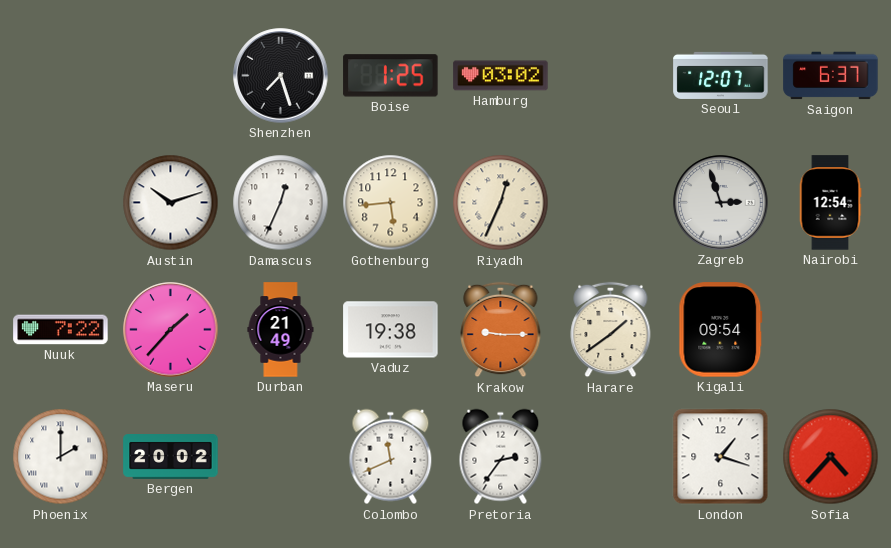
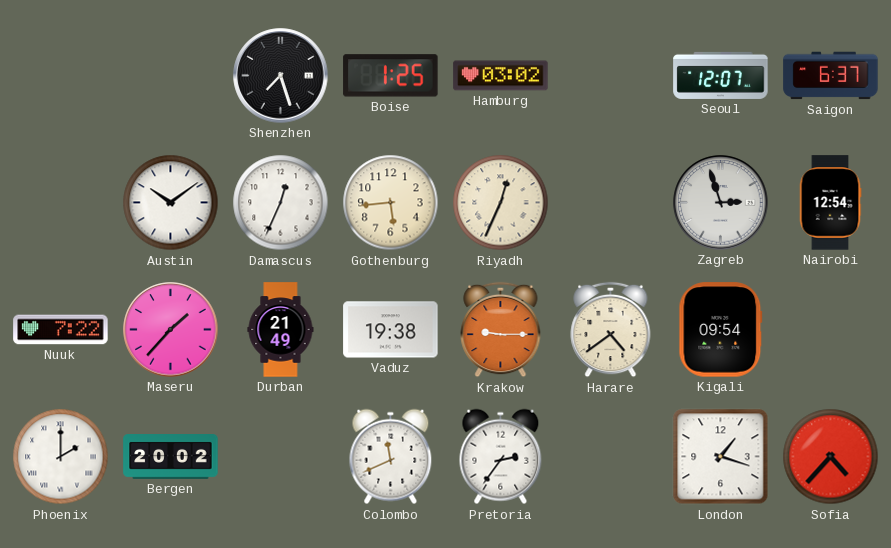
Austin: 10:12 -> 10:09
Harare: 1:39 -> 4:39
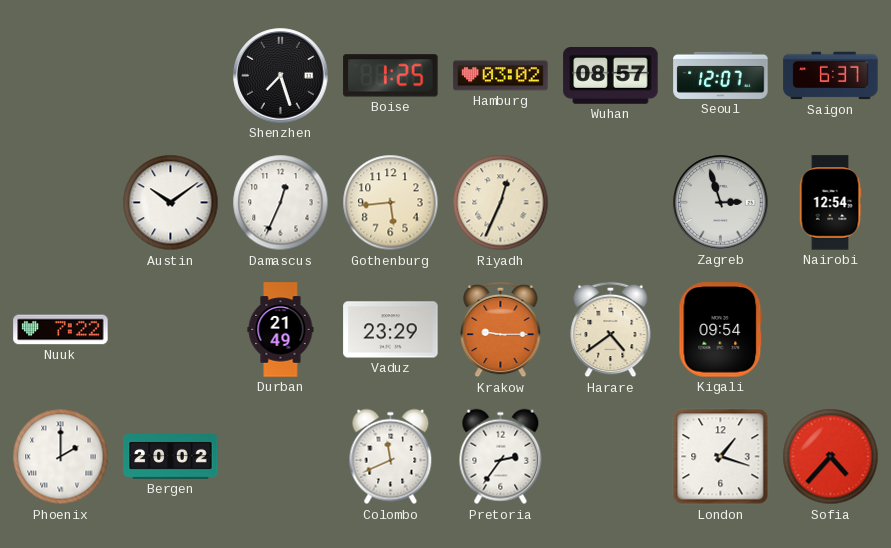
Wuhan: none -> 08:57
Maseru: 1:37 -> none
Vaduz: 19:38 -> 23:29
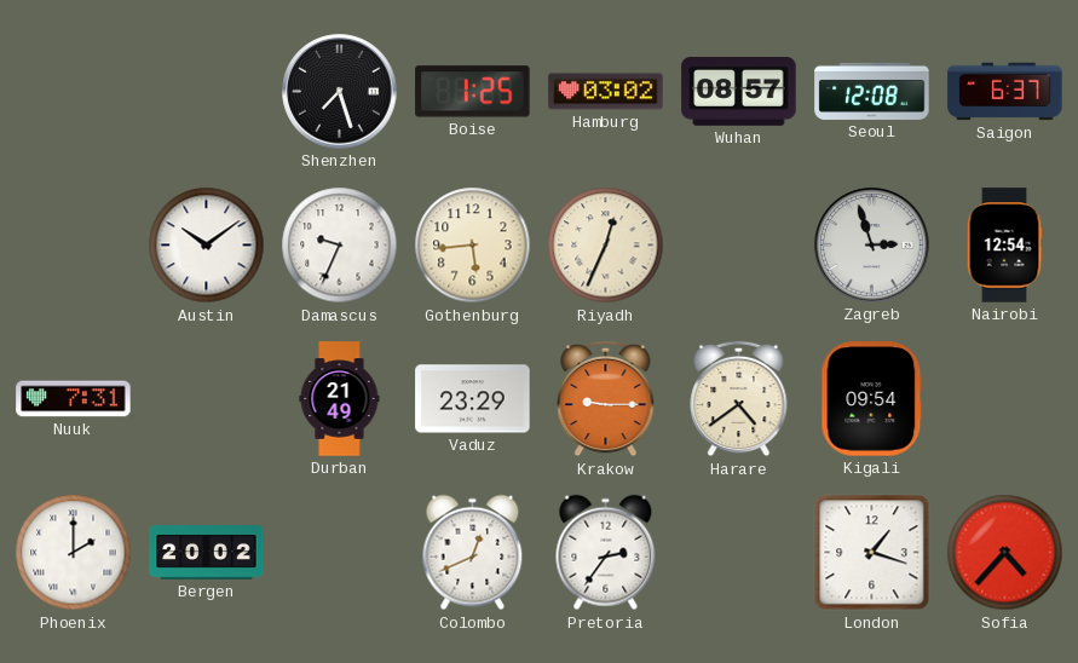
Seoul: 12:07 -> 12:08
Damascus: 12:34 -> 9:34
Nuuk: 7:22 -> 7:31
Colombo: 11:41 -> 12:41
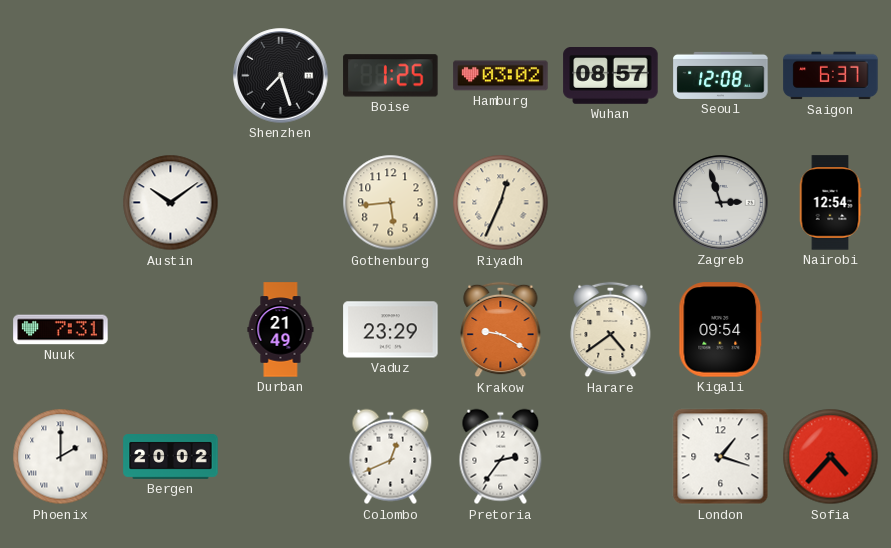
Damascus: 9:34 -> none
Krakow: 9:15 -> 9:20
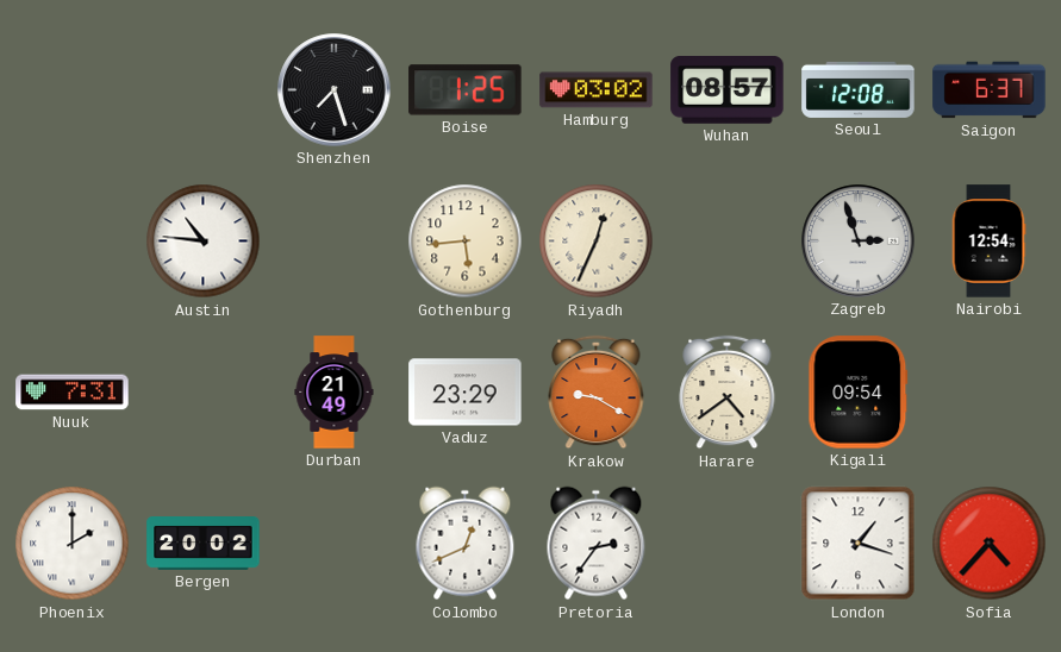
Austin: 10:09 -> 10:46
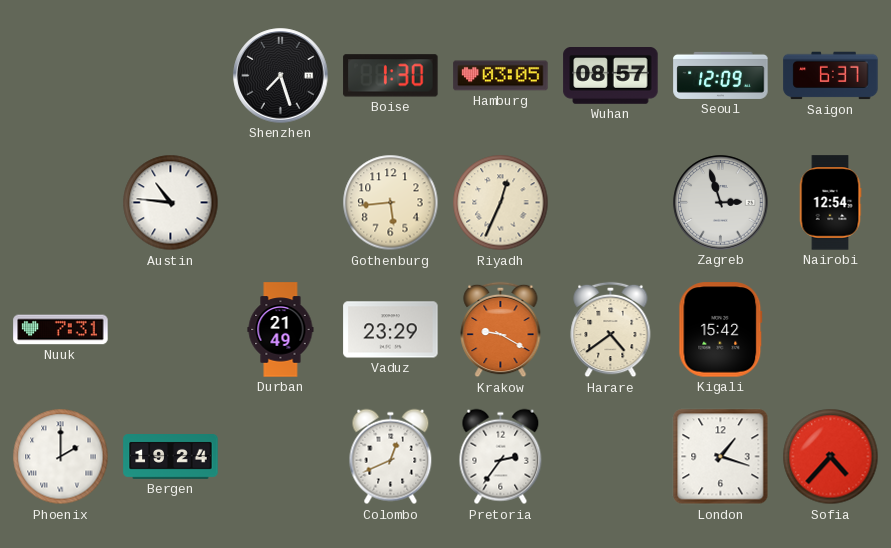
Boise: 1:25 -> 1:30
Hamburg: 03:02 -> 03:05
Seoul: 12:08 -> 12:09
Kigali: 09:54 -> 15:42
Bergen: 20:02 -> 19:24
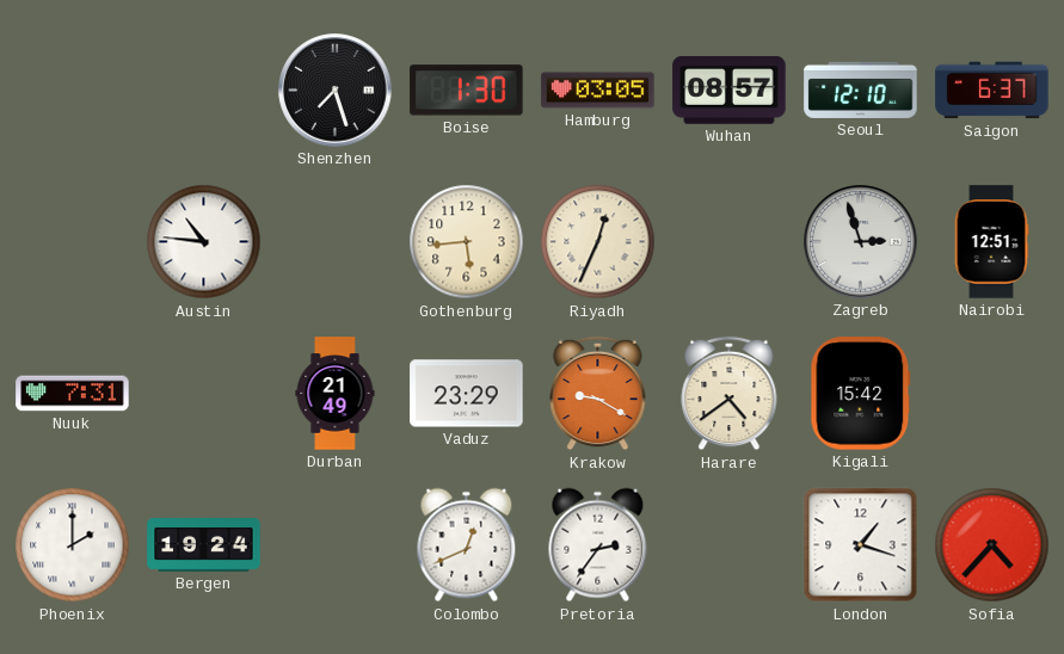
Seoul: 12:09 -> 12:10
Nairobi: 12:54 -> 12:51
